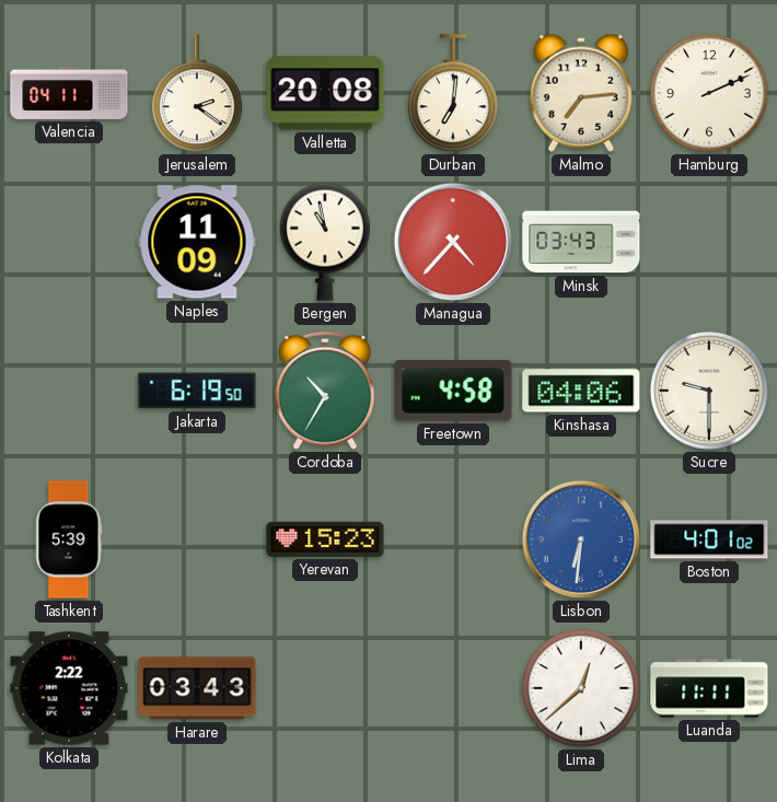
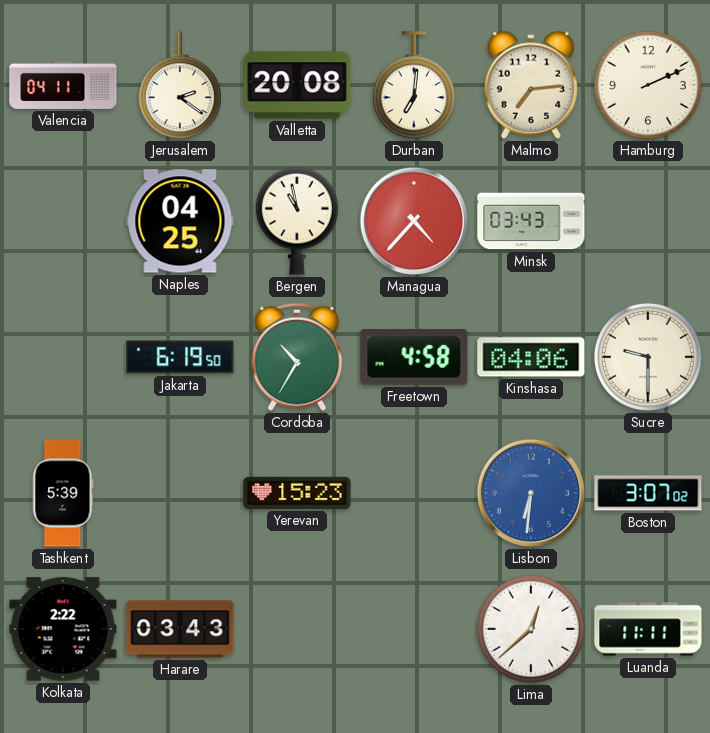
Naples: 11:09 -> 04:25
Boston: 4:01 -> 3:07
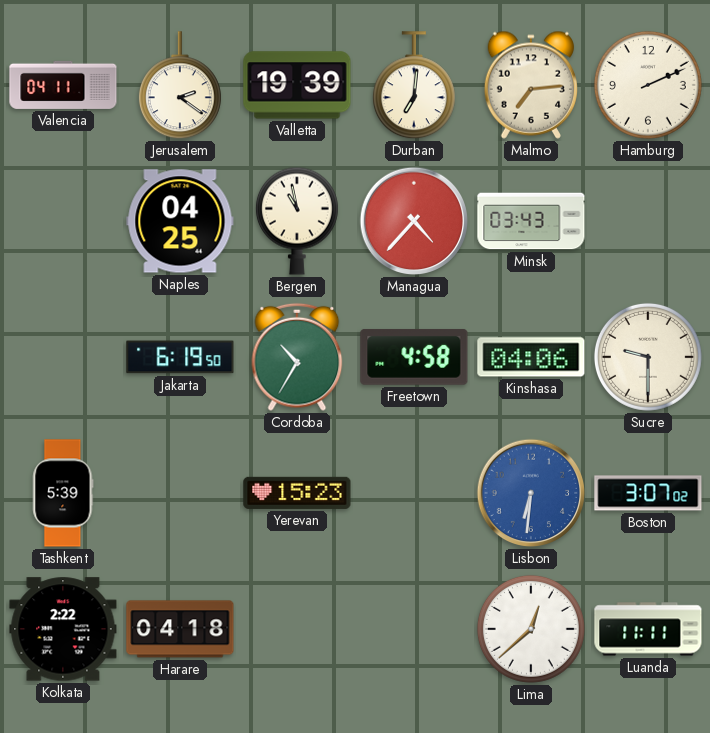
Valletta: 20:08 -> 19:39
Harare: 03:43 -> 04:18
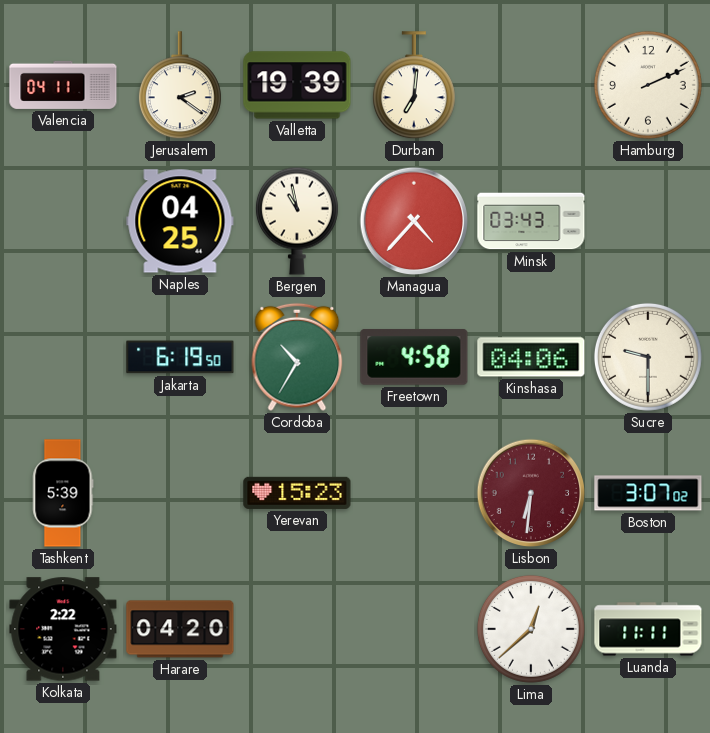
Malmo: 7:14 -> none
Lisbon dial: blue -> burgundy
Harare: 04:18 -> 04:20
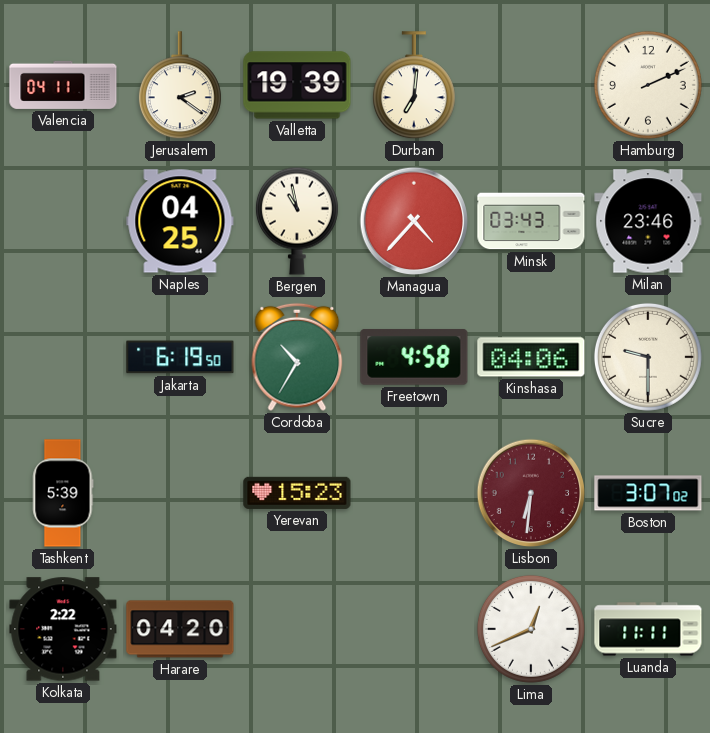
Milan: none -> 23:46
Lima: 12:38 -> 12:41
